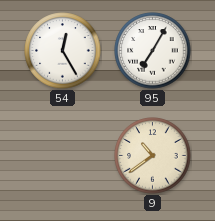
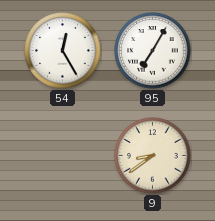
9: 10:39 -> 8:39
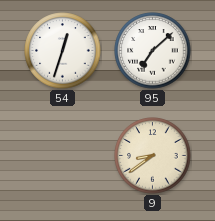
54: 12:25 -> 12:33
95: 7:05 -> 7:08
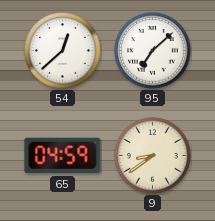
54: 12:33 -> 12:38
65: none -> 04:59
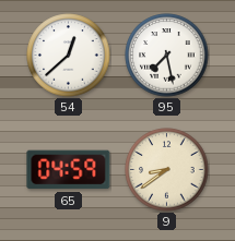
95: 7:08 -> 7:28
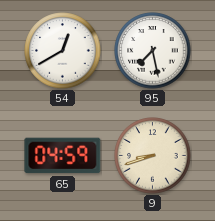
54: 12:38 -> 12:40
9: 8:39 -> 8:42
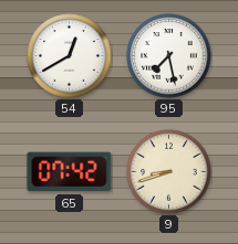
65: 04:59 -> 07:42
